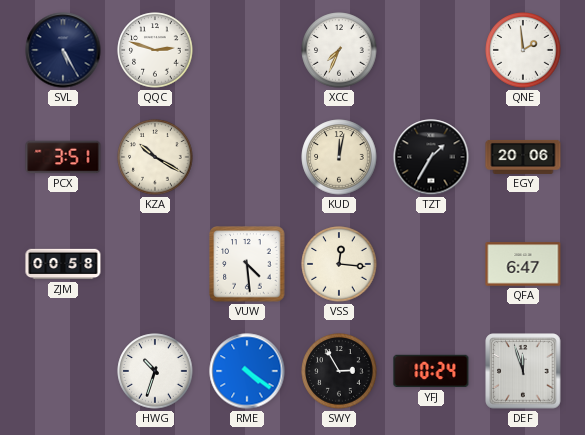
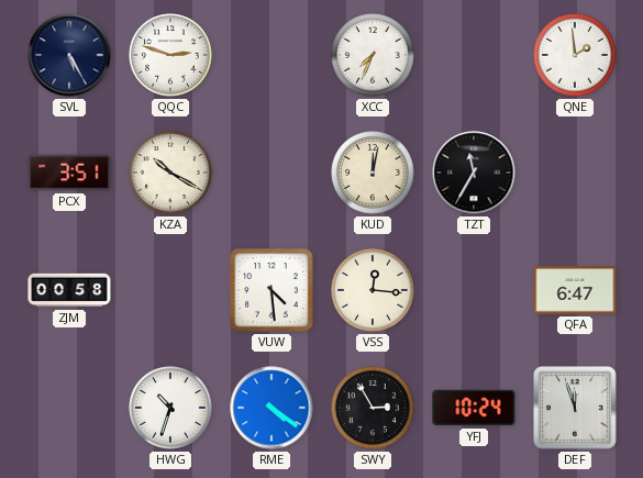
TZT: 1:35 -> 11:35
EGY: 20:06 -> none
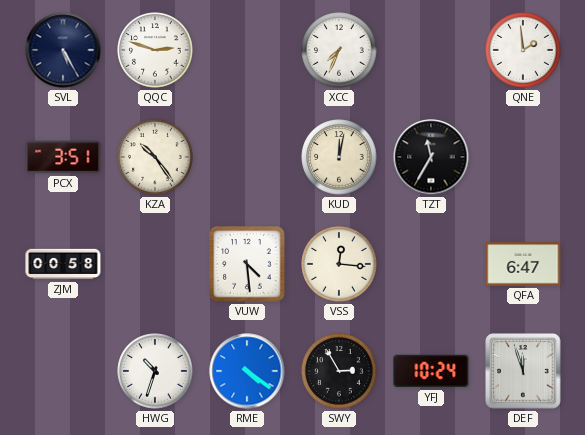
KZA: 10:20 -> 10:24
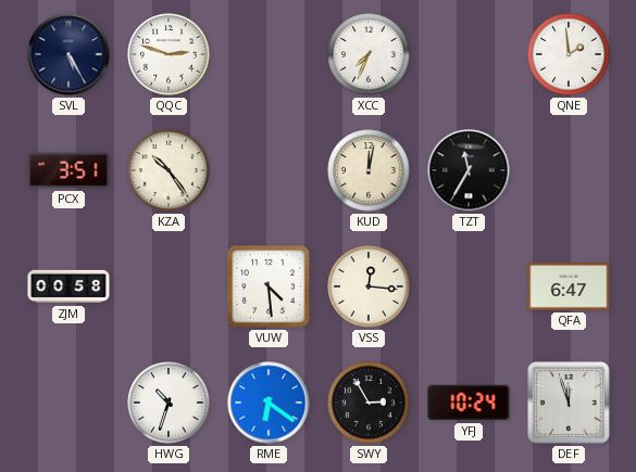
RME: 4:21 -> 6:21
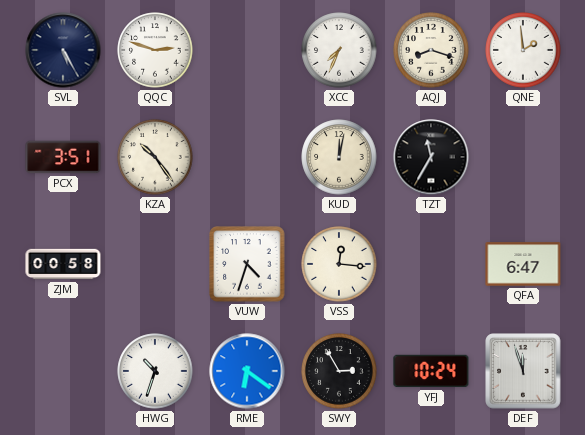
AQJ: none -> 8:18
VUW: 4:29 -> 4:33
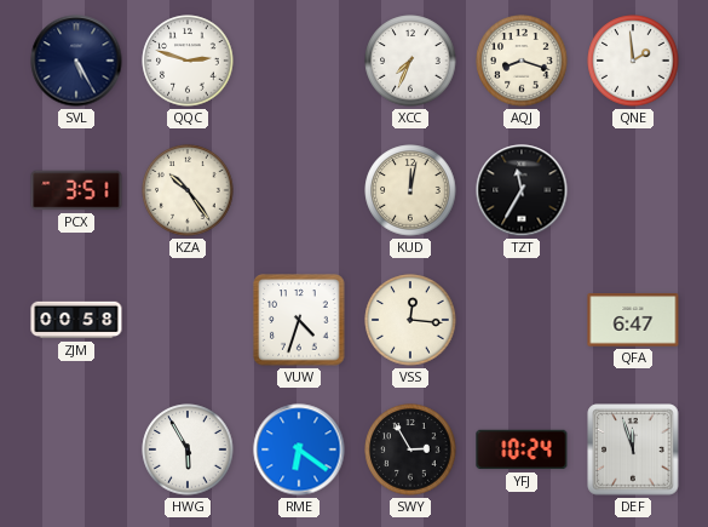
HWG: 10:33 -> 5:55
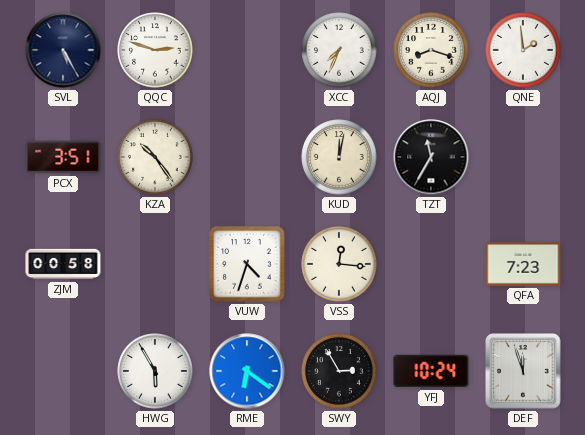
QFA: 6:47 -> 7:23
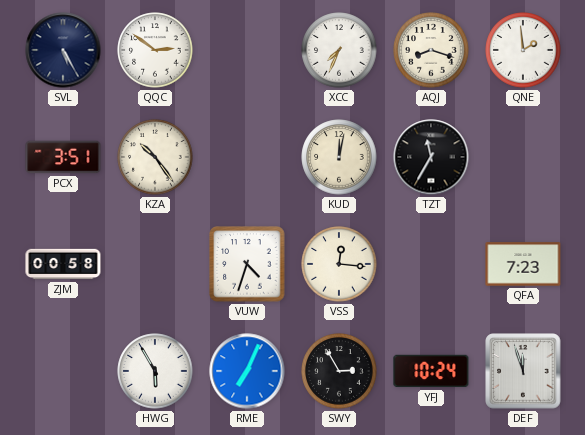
QQC: 2:48 -> 2:51
RME: 6:21 -> 7:04
